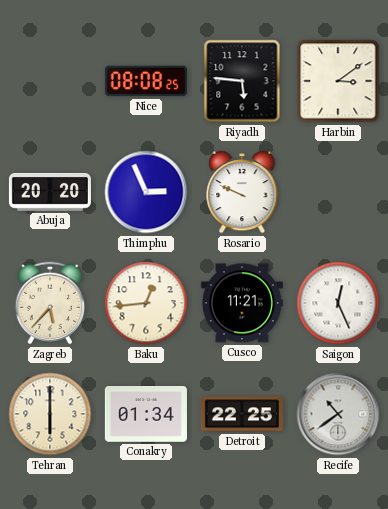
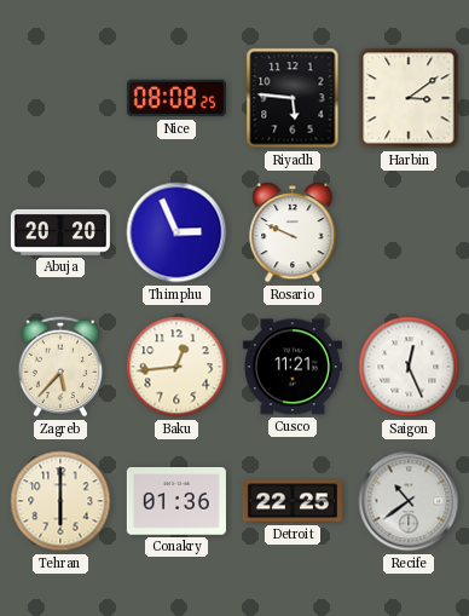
Conakry: 01:34 -> 01:36
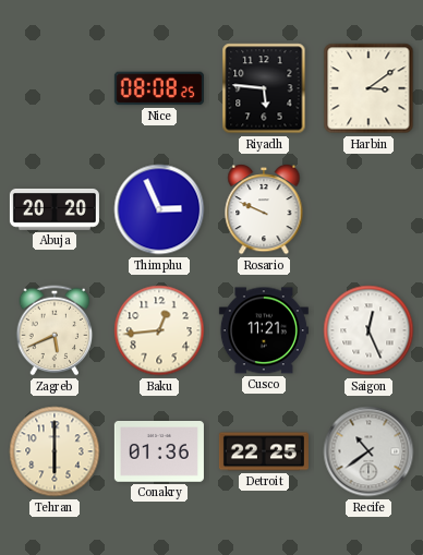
Zagreb: 5:37 -> 5:41
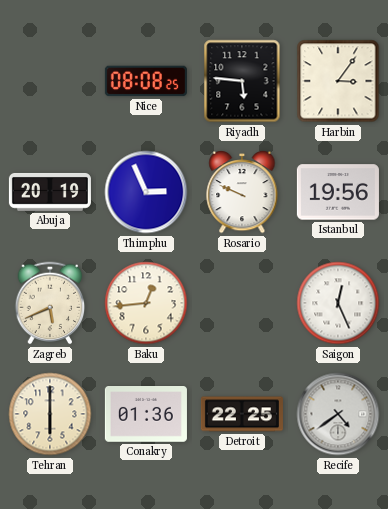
Harbin: 3:09 -> 3:06
Abuja: 20:20 -> 20:19
Istanbul: none -> 19:56
Cusco: 11:21 -> none
Recife: 10:39 -> 4:39
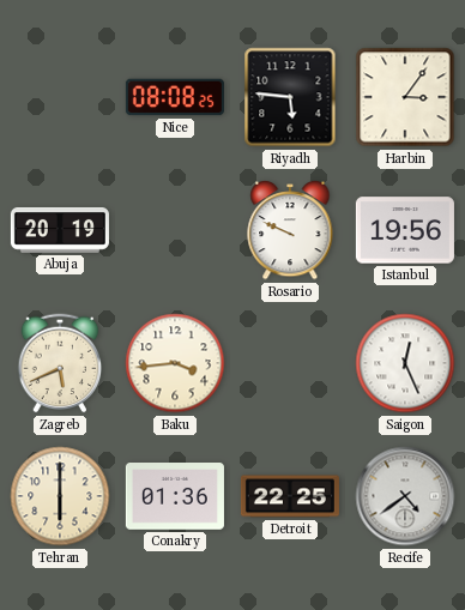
Thimphu: 2:56 -> none
Baku: 12:44 -> 3:44
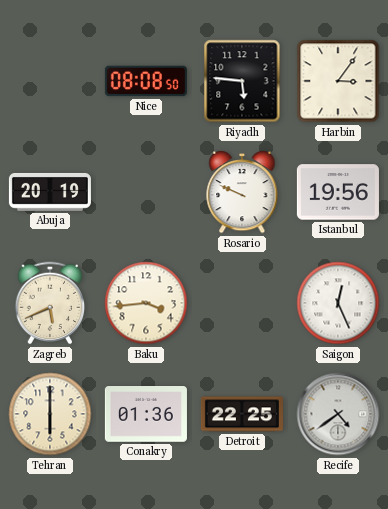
Nice: 08:08:25 -> 08:08:50
